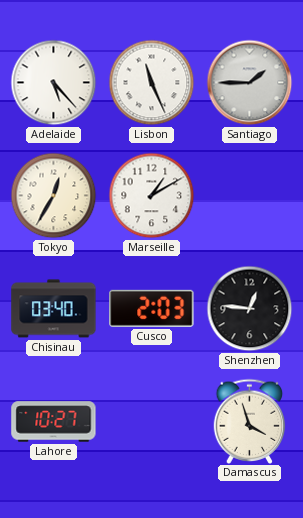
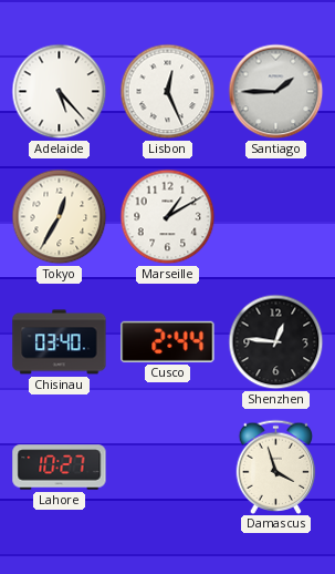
Lisbon: 11:26 -> 12:26
Cusco: 2:03 -> 2:44
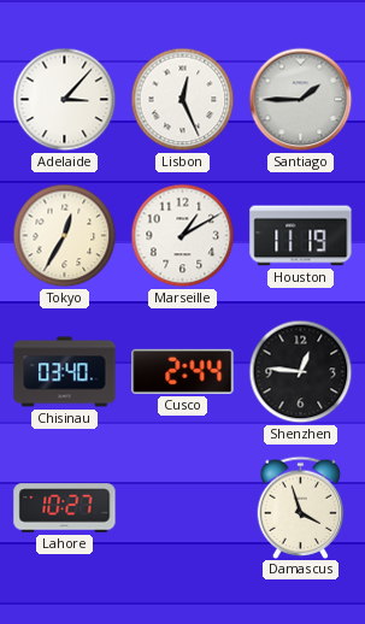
Adelaide: 5:23 -> 3:07
Houston: none -> 11:19
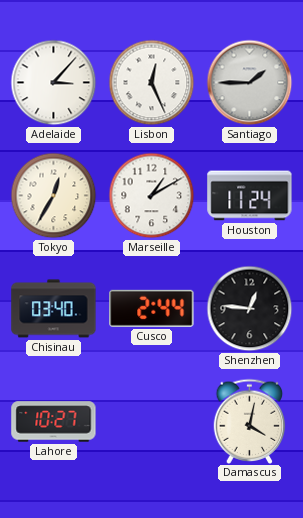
Houston: 11:19 -> 11:24
Damascus: 3:57 -> 4:02
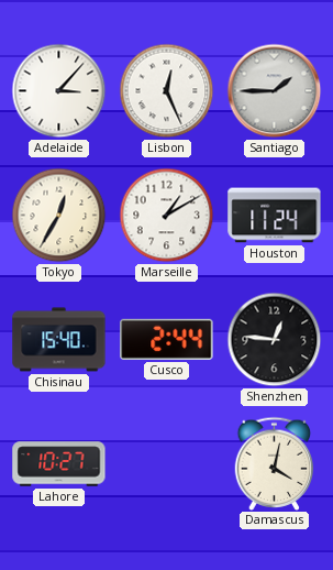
Chisinau: 03:40 -> 15:40
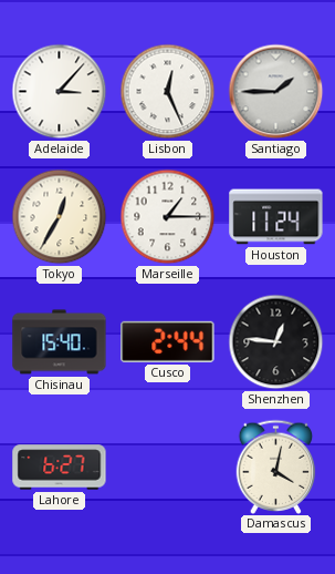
Marseille: 1:10 -> 1:15
Lahore: 10:27 -> 6:27
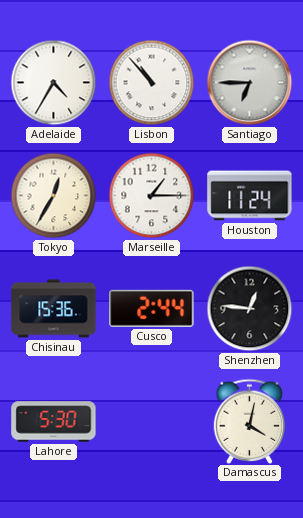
Adelaide: 3:07 -> 4:35
Lisbon: 12:26 -> 10:53
Santiago: 1:45 -> 6:45
Chisinau: 15:40 -> 15:36
Lahore: 6:27 -> 5:30
